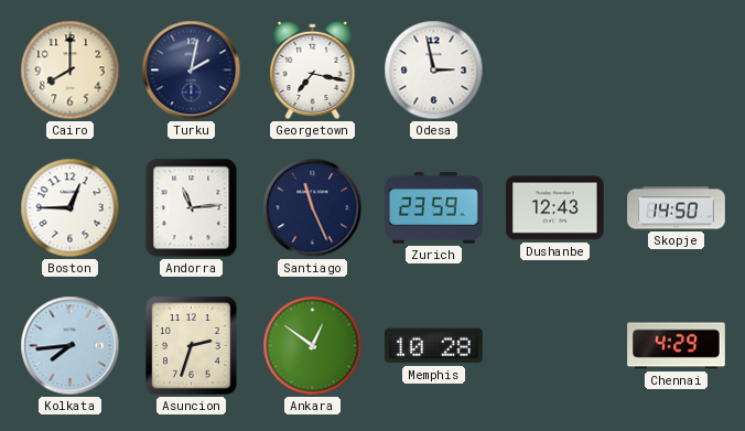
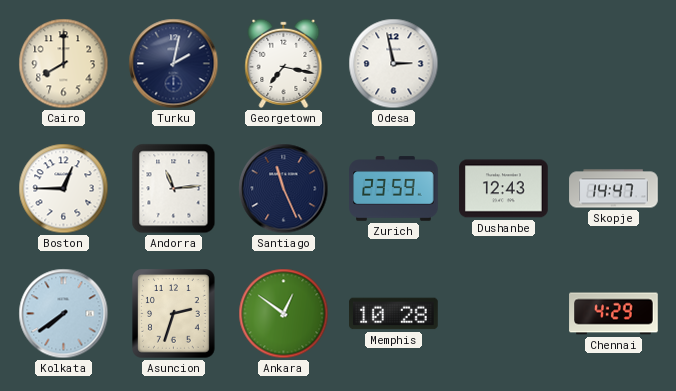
Skopje: 14:50 -> 14:47
Kolkata: 7:44 -> 7:39
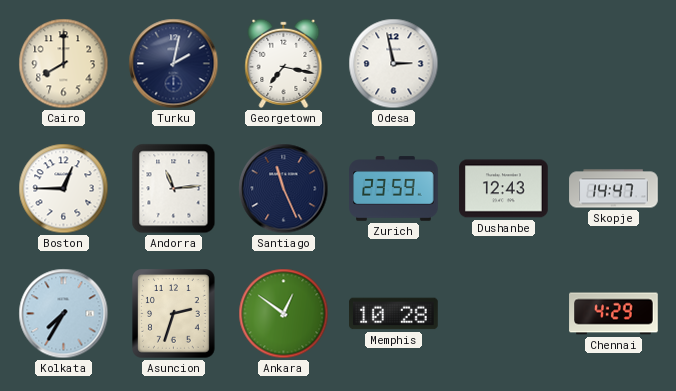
Kolkata: 7:39 -> 7:35
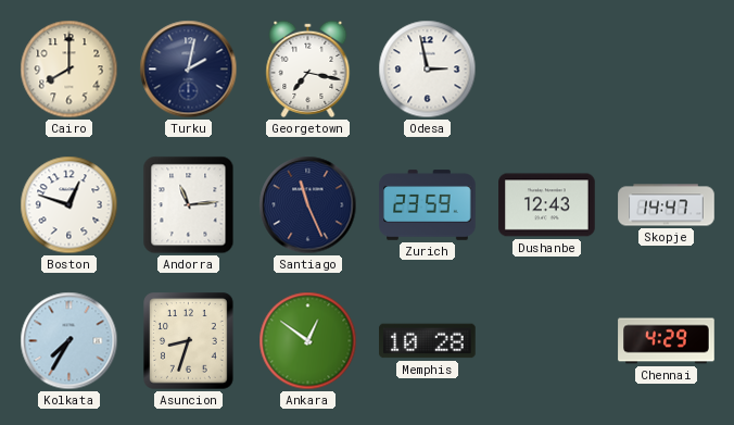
Boston: 12:45 -> 12:48
Asuncion: 2:33 -> 8:33
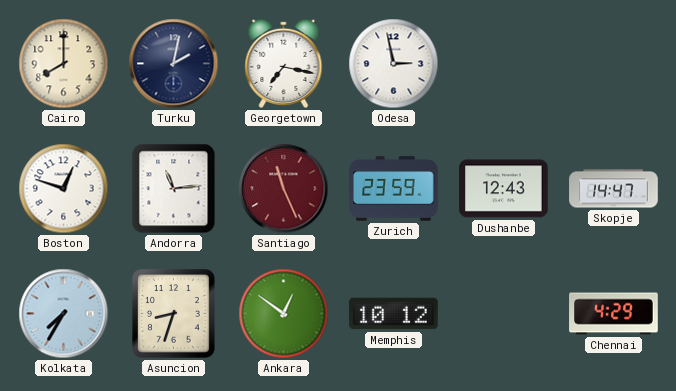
Santiago dial: navy -> burgundy
Memphis: 10:28 -> 10:12
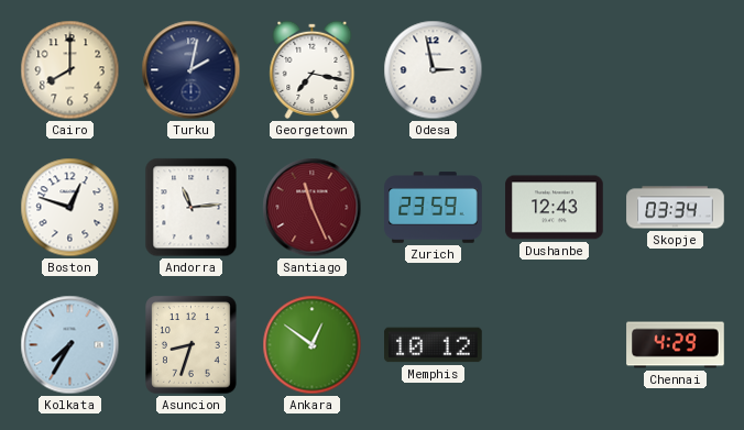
Skopje: 14:47 -> 03:34
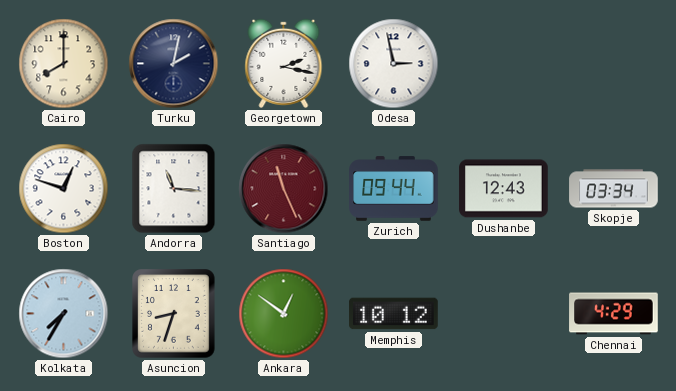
Georgetown: 7:17 -> 2:17
Andorra: 11:14 -> 11:16
Zurich: 23:59 -> 09:44
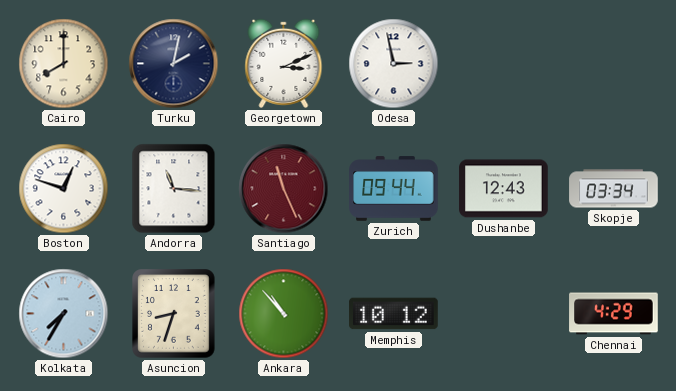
Georgetown: 2:17 -> 3:11
Ankara: 12:51 -> 10:53
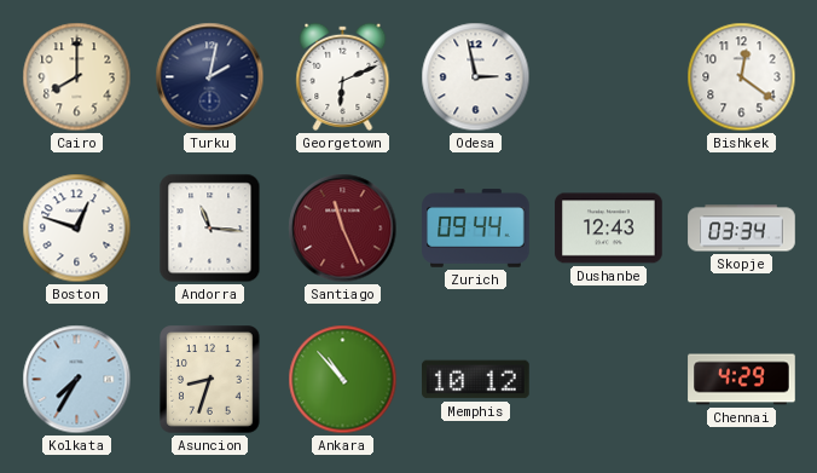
Georgetown: 3:11 -> 6:11
Bishkek: none -> 12:21
